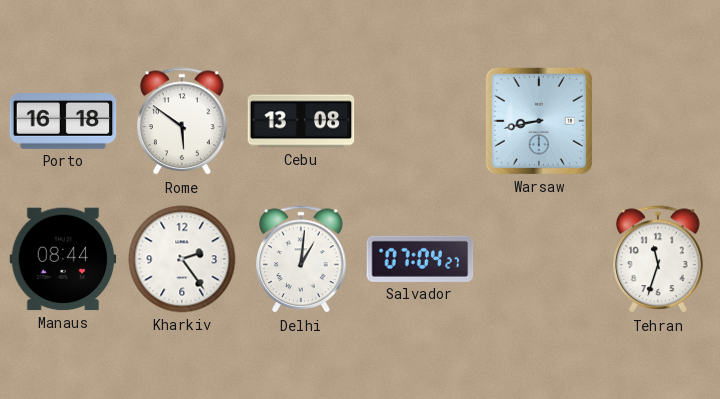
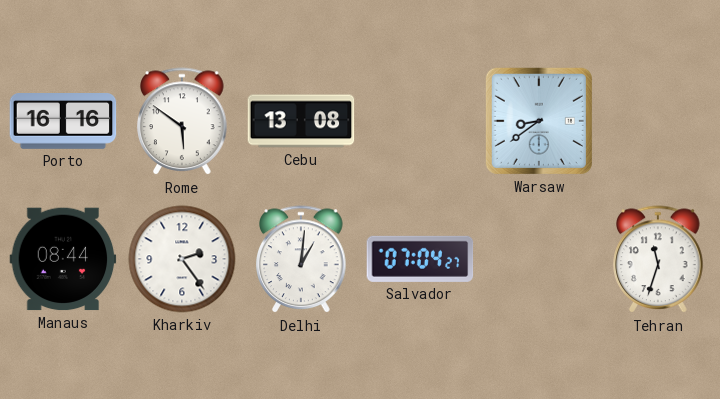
Porto: 16:18 -> 16:16
Warsaw: 8:43 -> 8:39
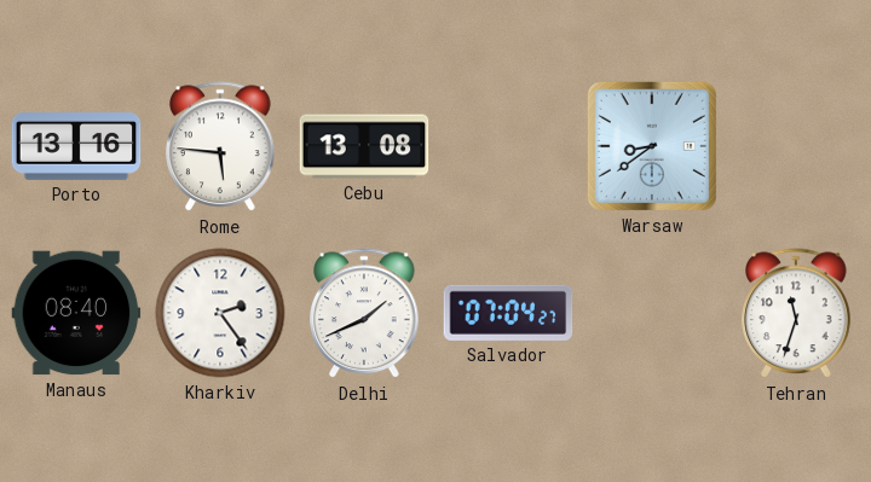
Porto: 16:16 -> 13:16
Rome: 5:51 -> 5:46
Manaus: 08:44 -> 08:40
Delhi: 1:01 -> 1:41
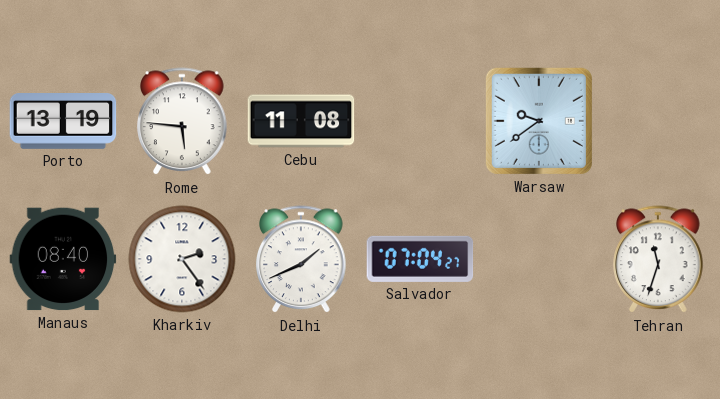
Porto: 13:16 -> 13:19
Cebu: 13:08 -> 11:08
Warsaw: 8:39 -> 9:39
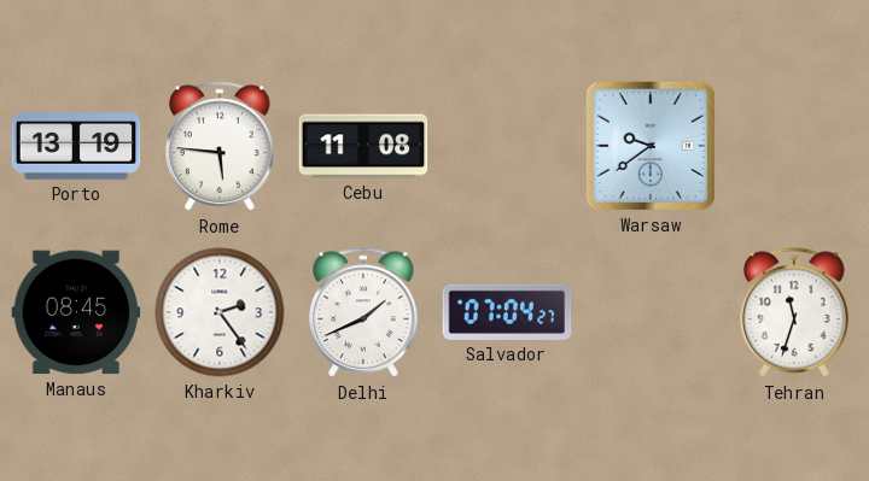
Manaus: 08:40 -> 08:45
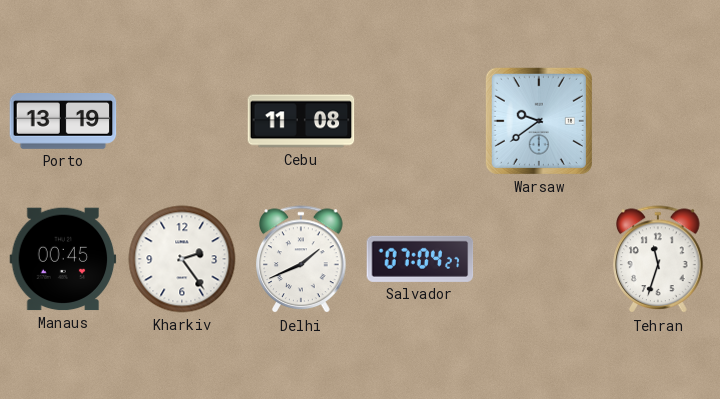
Rome: 5:46 -> none
Manaus: 08:45 -> 00:45
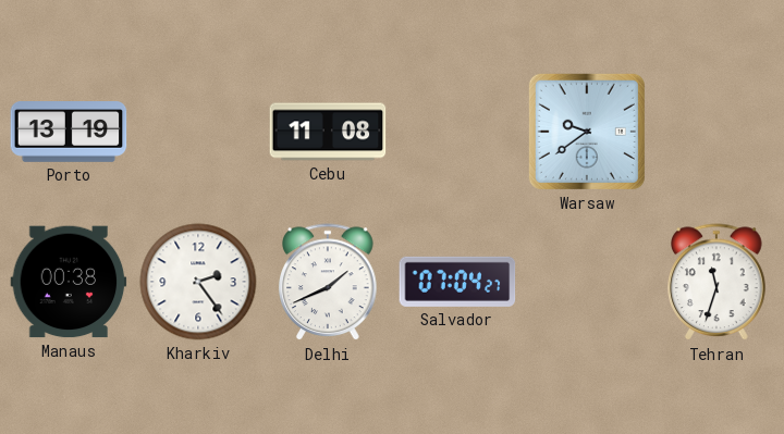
Manaus: 00:45 -> 00:38
